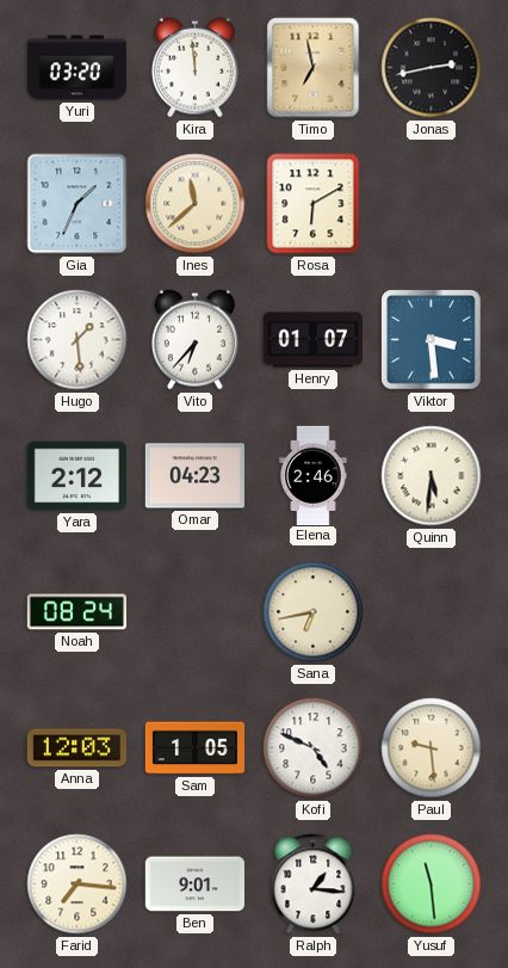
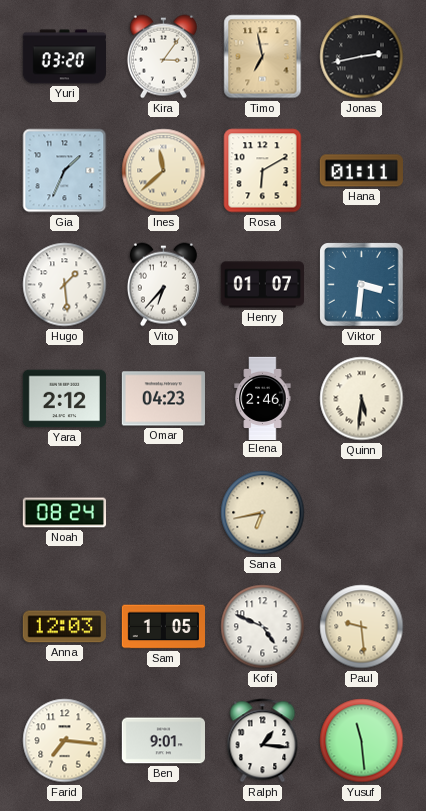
Kira: 11:59 -> 3:06
Hana: none -> 01:11
Viktor: 3:29 -> 3:31
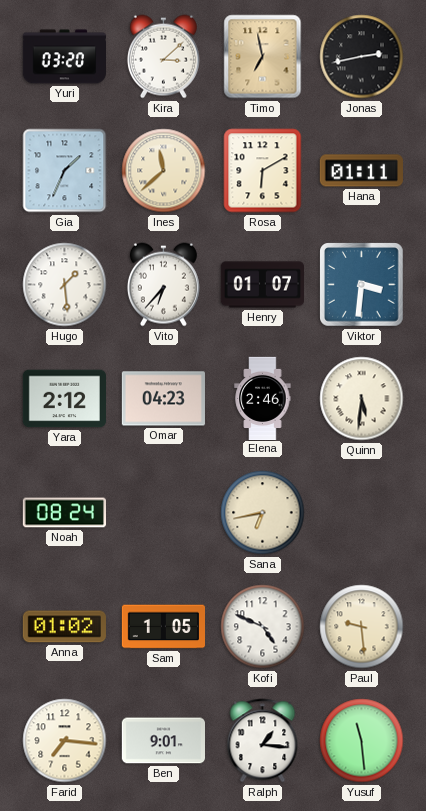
Kira: 3:06 -> 3:08
Anna: 12:03 -> 01:02
